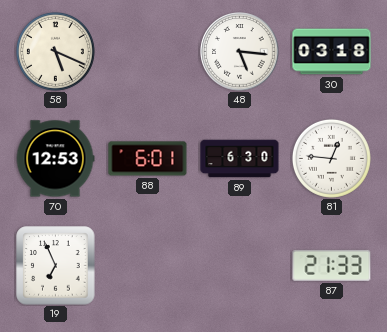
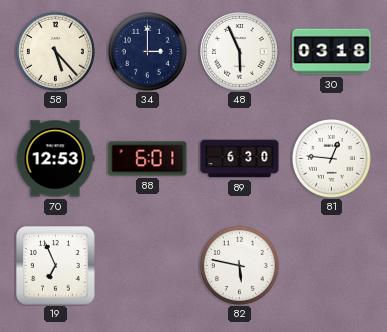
58: 5:19 -> 5:23
34: none -> 3:00
48: 5:16 -> 5:56
82: none -> 5:47
87: 21:33 -> none
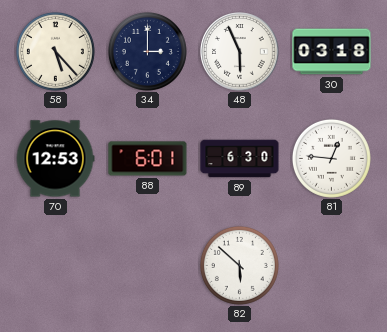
19: 6:56 -> none
82: 5:47 -> 5:52
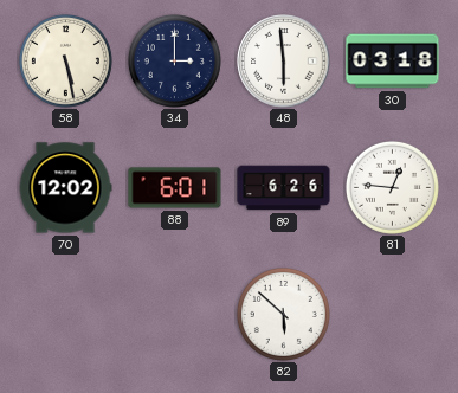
58: 5:23 -> 5:28
48: 5:56 -> 5:59
70: 12:53 -> 12:02
89: 6:30 -> 6:26
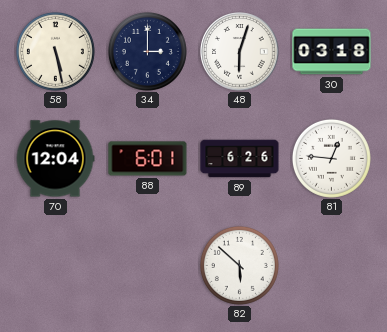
48: 5:59 -> 6:03
70: 12:02 -> 12:04
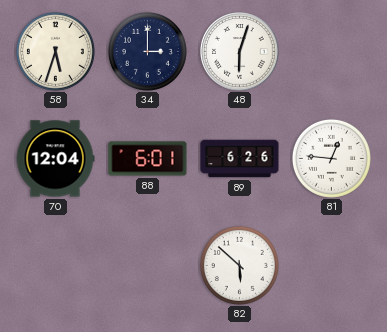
58: 5:28 -> 5:33
30: 03:18 -> none
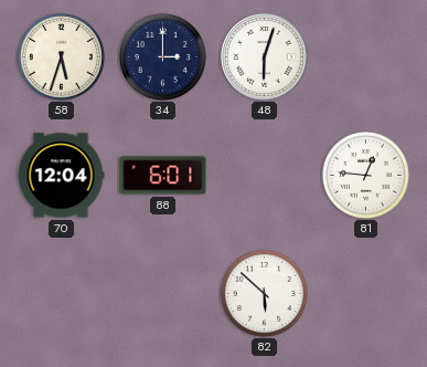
89: 6:26 -> none
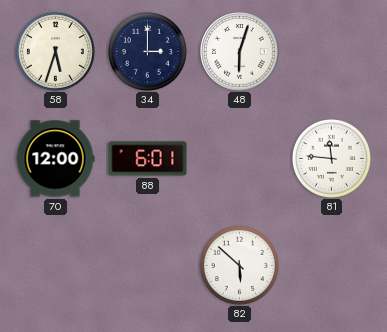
70: 12:04 -> 12:00
81: 12:46 -> 11:46
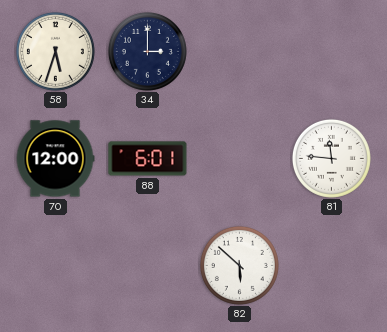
48: 6:03 -> none
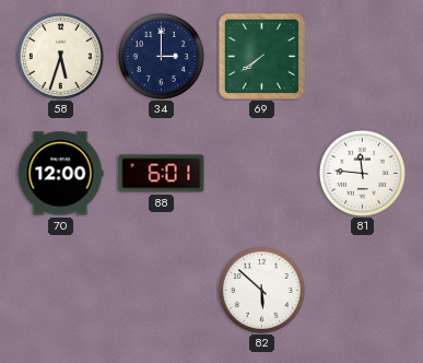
69: none -> 7:39
